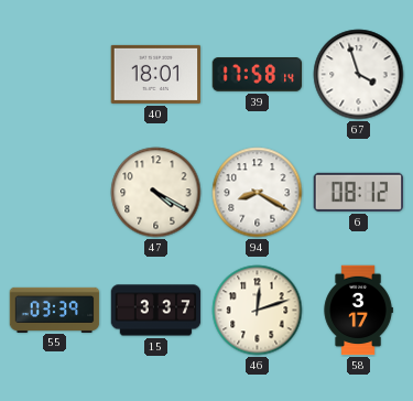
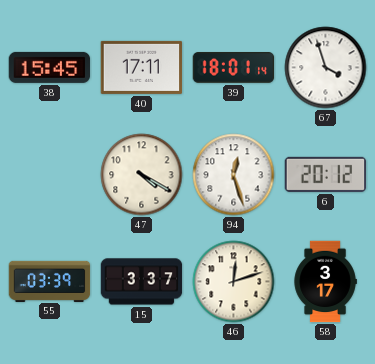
38: none -> 15:45
40: 18:01 -> 17:11
39: 17:58 -> 18:01
94: 8:20 -> 12:27
6: 08:12 -> 20:12
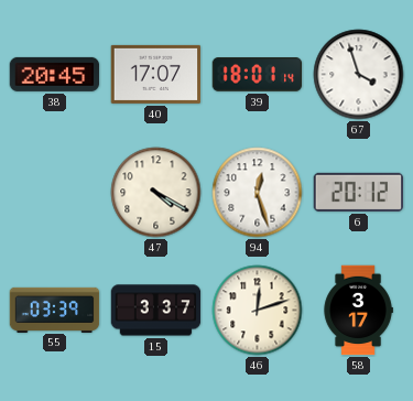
38: 15:45 -> 20:45
40: 17:11 -> 17:07
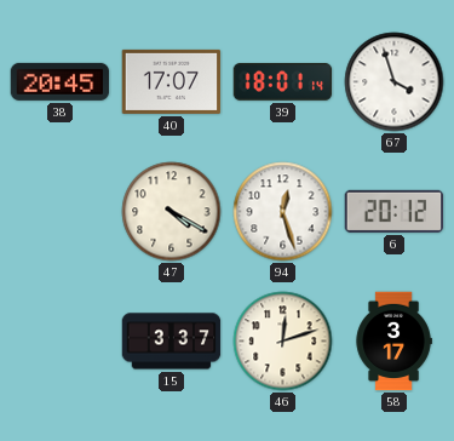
55: 03:39 -> none
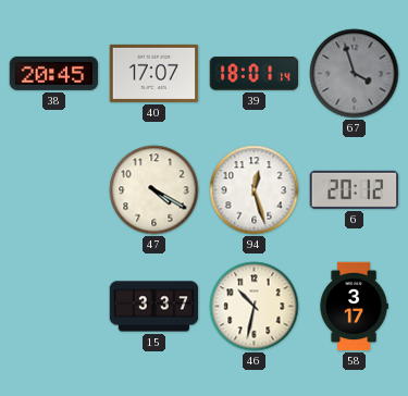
67 dial: white -> grey
46: 12:12 -> 10:32
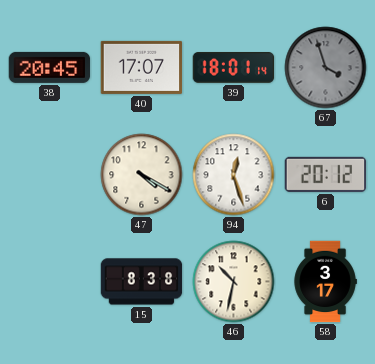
15: 3:37 -> 8:38
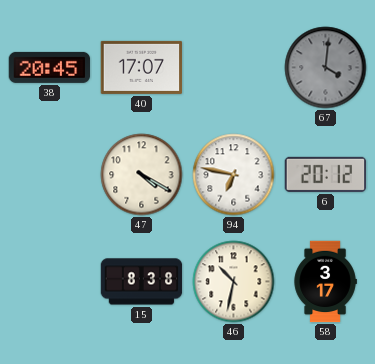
39: 18:01 -> none
67: 3:57 -> 4:01
94: 12:27 -> 6:47
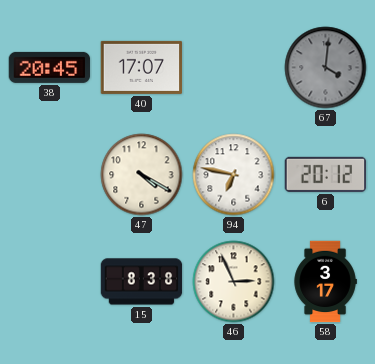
46: 10:32 -> 2:56
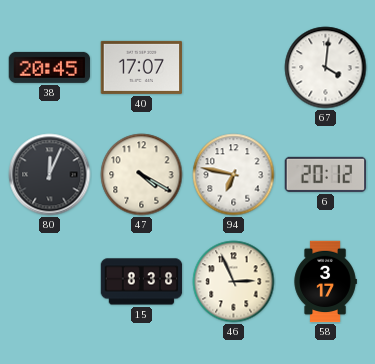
67 dial: grey -> white
80: none -> 12:04
